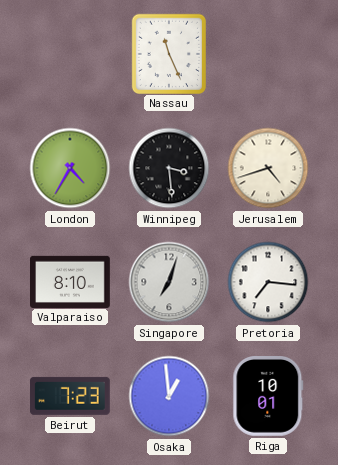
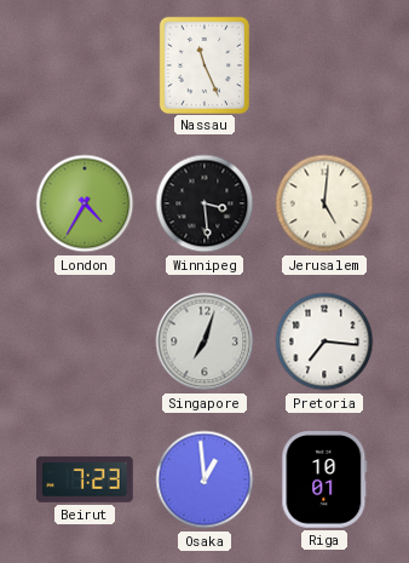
Jerusalem: 4:42 -> 5:01
Valparaiso: 8:10 -> none
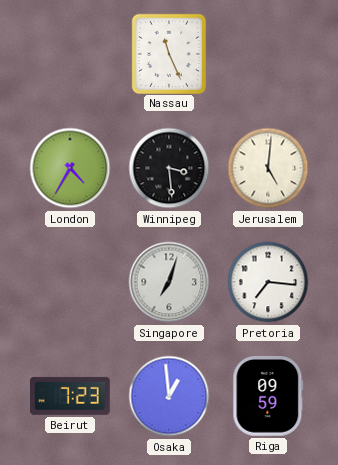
Riga: 10:01 -> 09:59
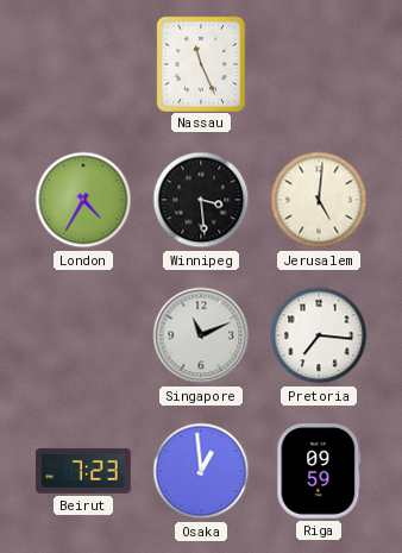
Singapore: 7:03 -> 11:11
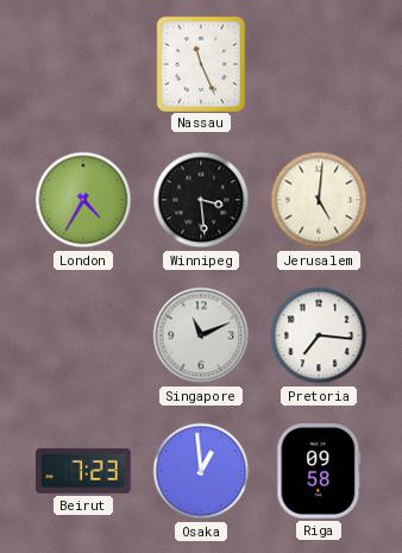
Riga: 09:59 -> 09:58
